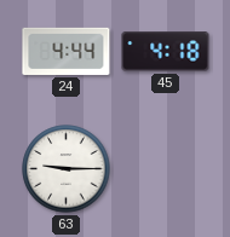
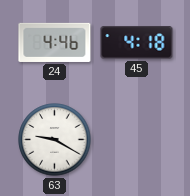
24: 4:44 -> 4:46
63: 9:15 -> 9:20
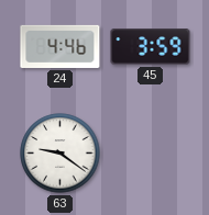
45: 4:18 -> 3:59
63: 9:20 -> 9:21
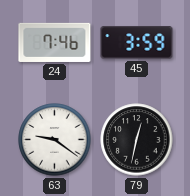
24: 4:46 -> 7:46
79: none -> 12:32
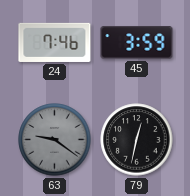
63 dial: white -> grey
